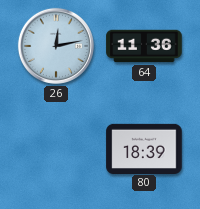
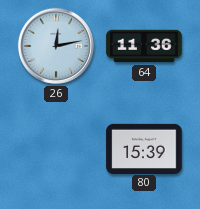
80: 18:39 -> 15:39
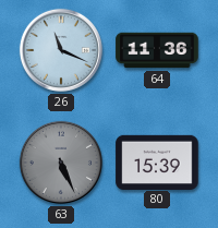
26: 12:13 -> 11:19
63: none -> 5:26
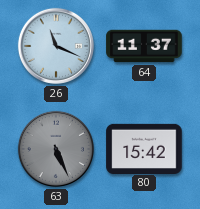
64: 11:36 -> 11:37
80: 15:39 -> 15:42
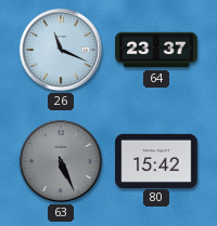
64: 11:37 -> 23:37
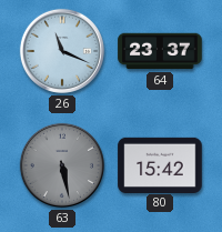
63: 5:26 -> 5:28
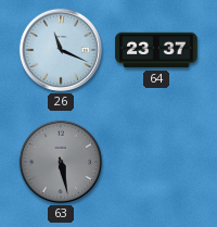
80: 15:42 -> none
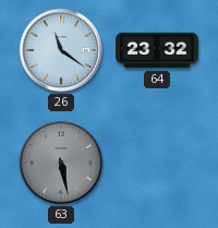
26: 11:19 -> 11:21
64: 23:37 -> 23:32
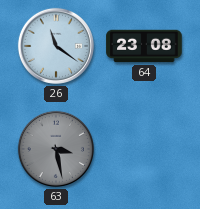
64: 23:32 -> 23:08
63: 5:28 -> 3:28
